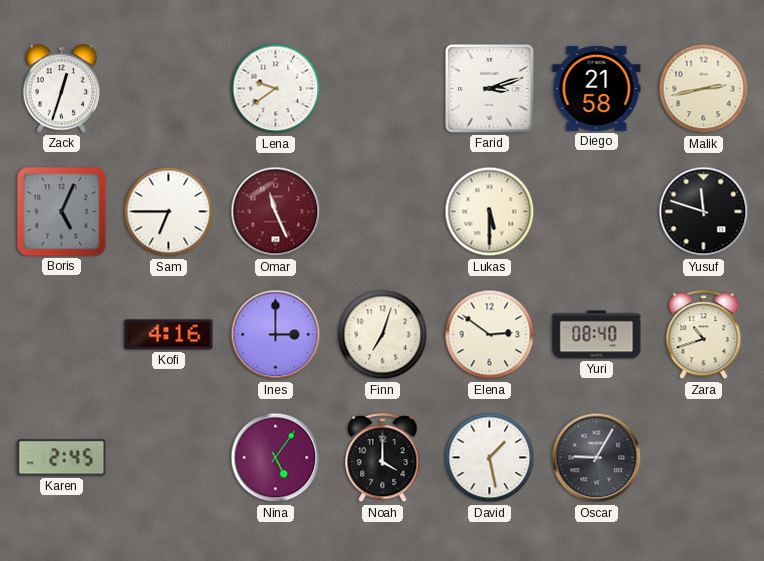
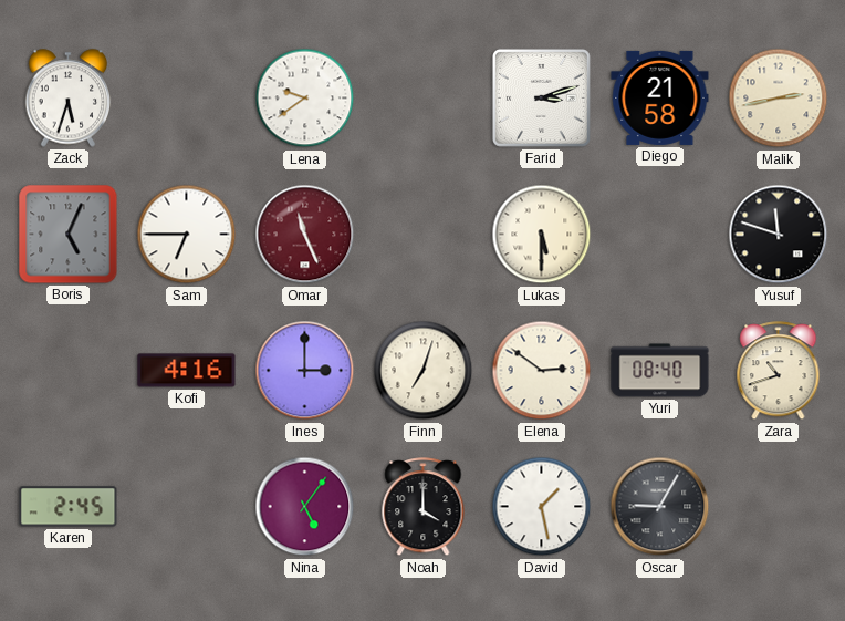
Zack: 12:33 -> 5:33
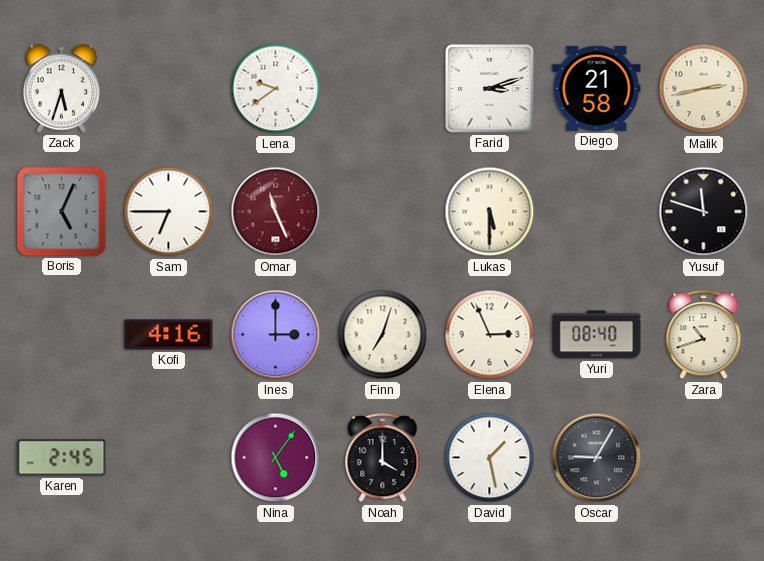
Elena: 2:51 -> 2:56
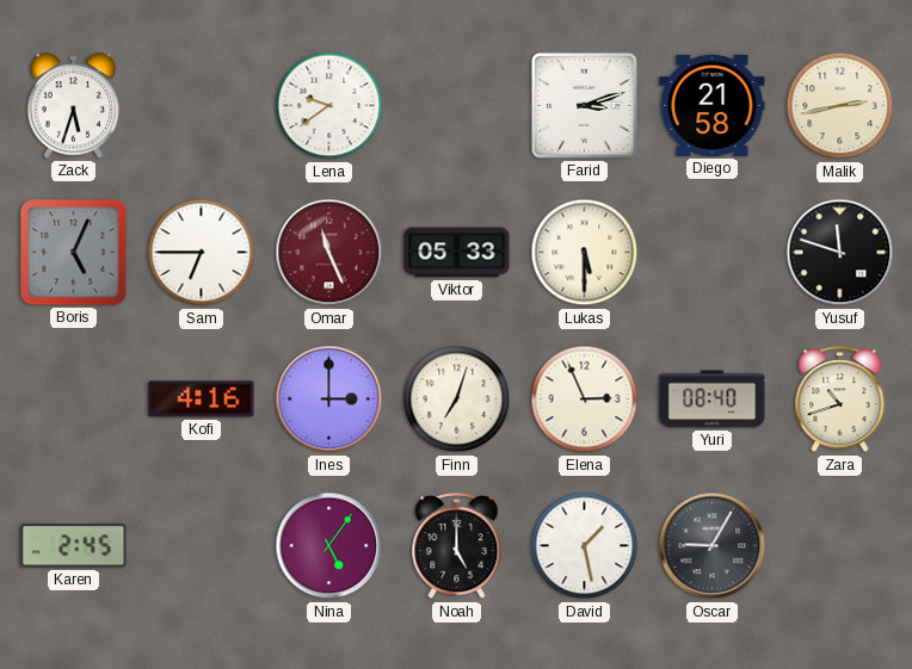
Viktor: none -> 05:33
Noah: 4:00 -> 5:00
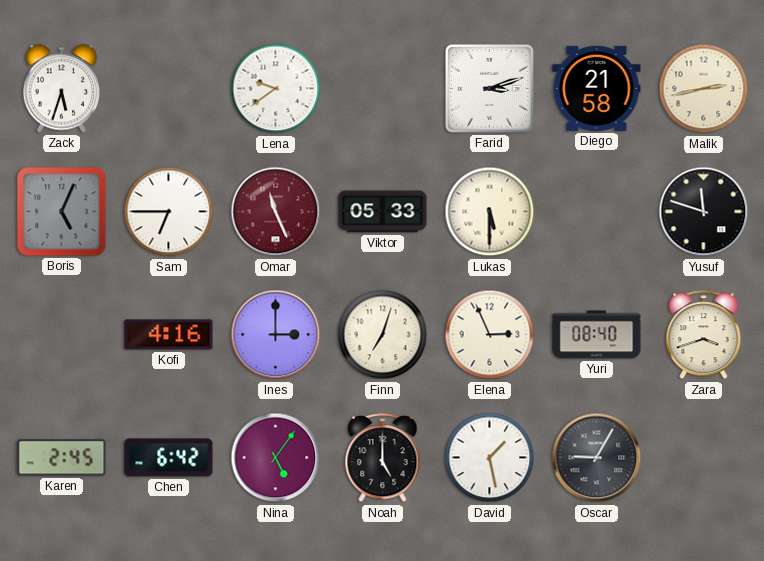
Zara: 10:42 -> 3:42
Chen: none -> 6:42
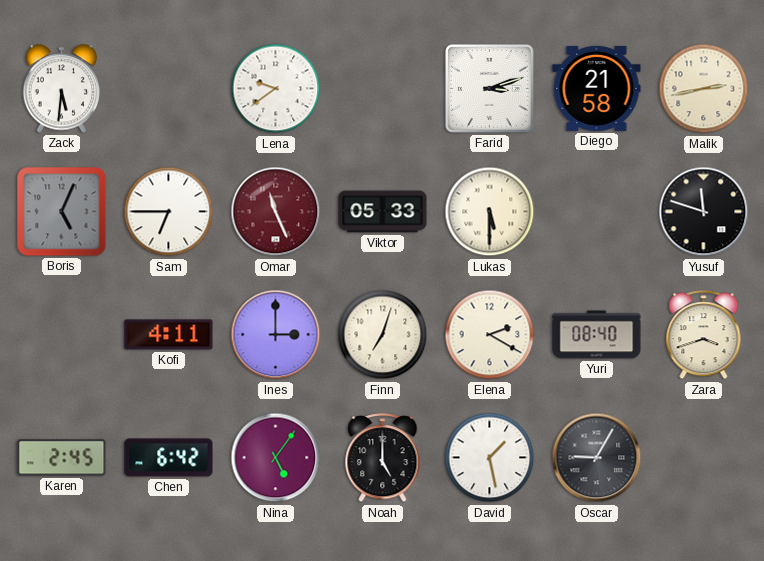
Zack: 5:33 -> 5:31
Kofi: 4:16 -> 4:11
Elena: 2:56 -> 2:20
